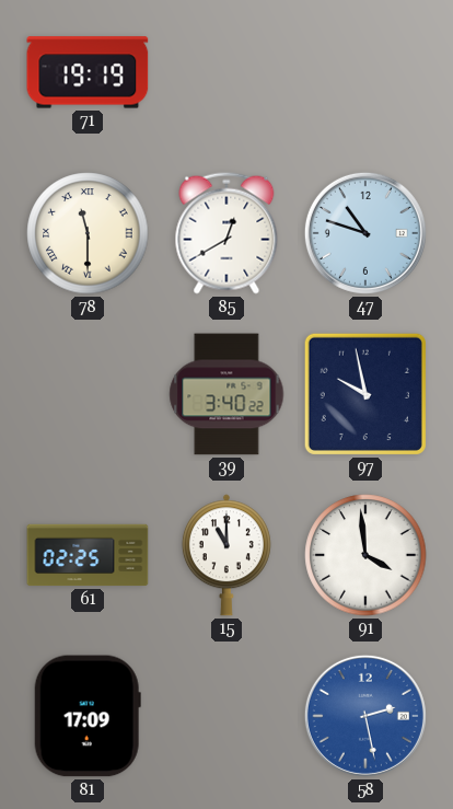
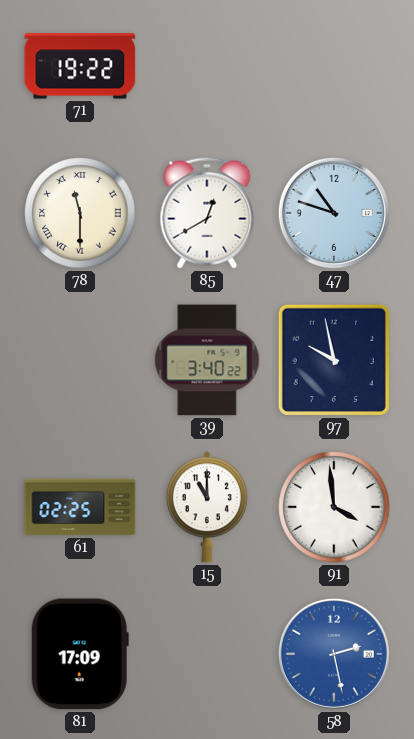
71: 19:19 -> 19:22
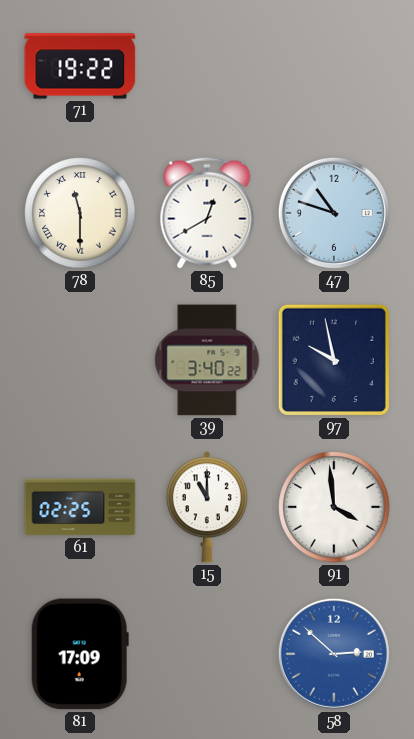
58: 2:28 -> 2:52
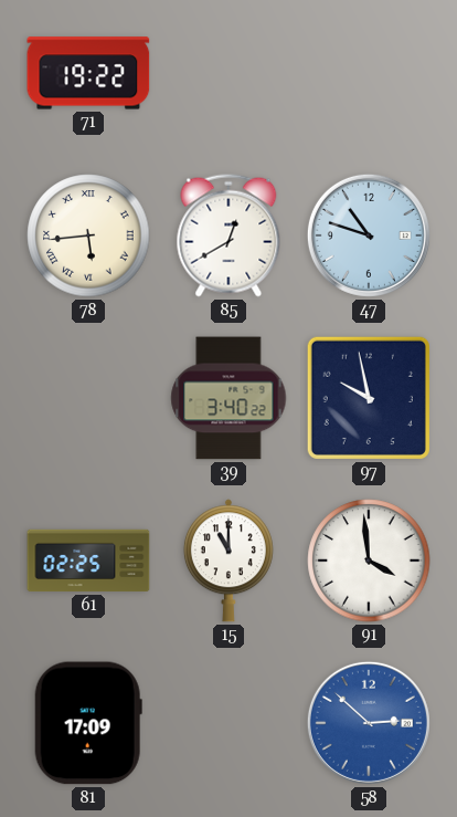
78: 11:30 -> 5:44
